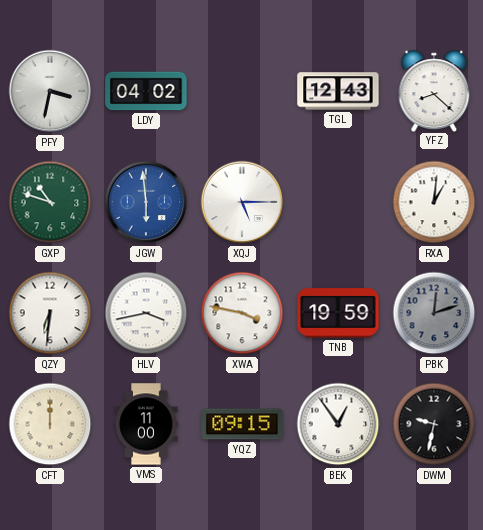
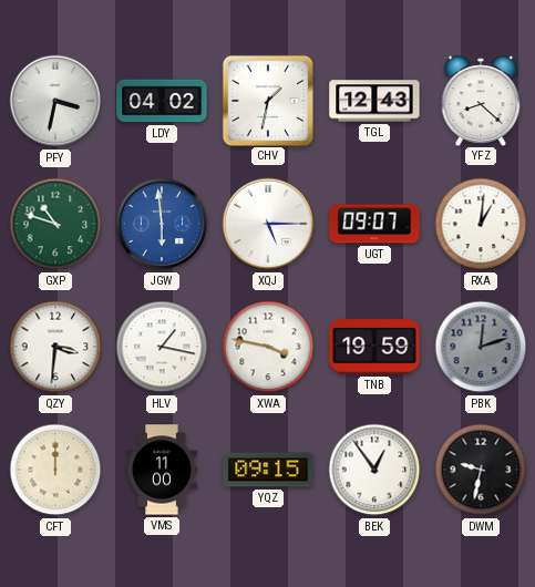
CHV: none -> 1:32
UGT: none -> 09:07
QZY: 6:31 -> 3:31
HLV: 3:43 -> 1:17
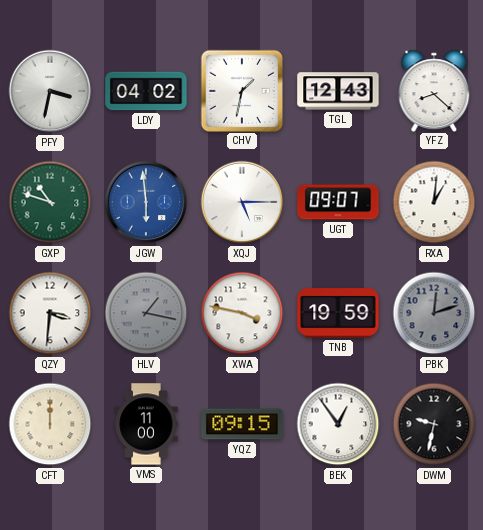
HLV dial: white -> grey
